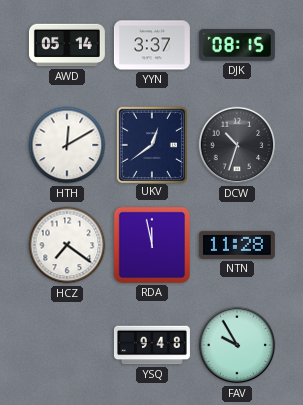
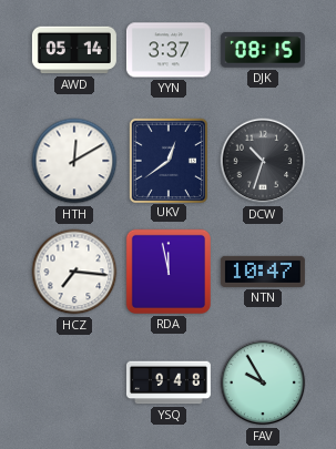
HCZ: 7:21 -> 7:16
NTN: 11:28 -> 10:47
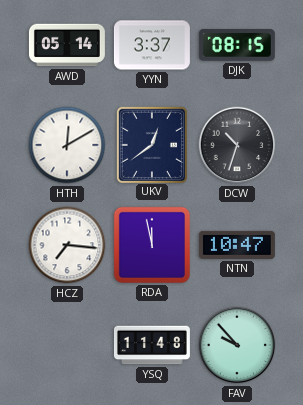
YSQ: 9:48 -> 11:48
FAV: 9:55 -> 9:53
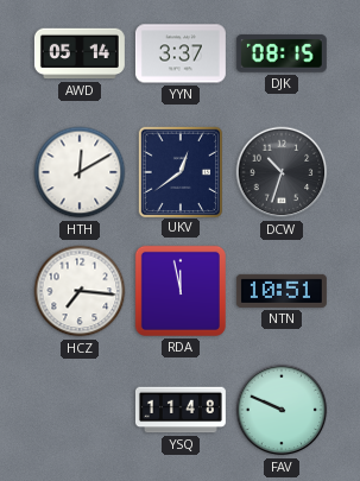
NTN: 10:47 -> 10:51
FAV: 9:53 -> 9:49
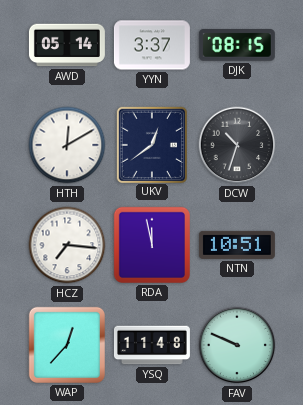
WAP: none -> 12:37
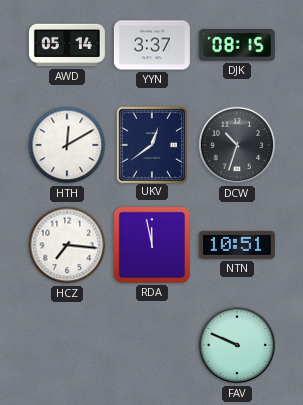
WAP: 12:37 -> none
YSQ: 11:48 -> none
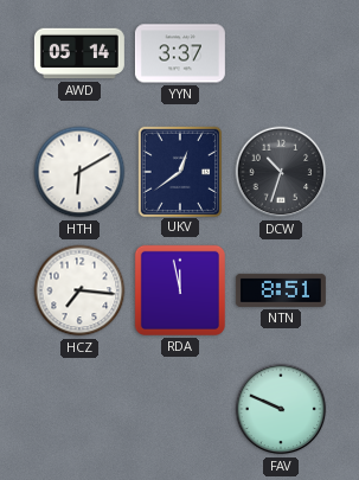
DJK: 08:15 -> none
HTH: 12:10 -> 6:10
NTN: 10:51 -> 8:51
